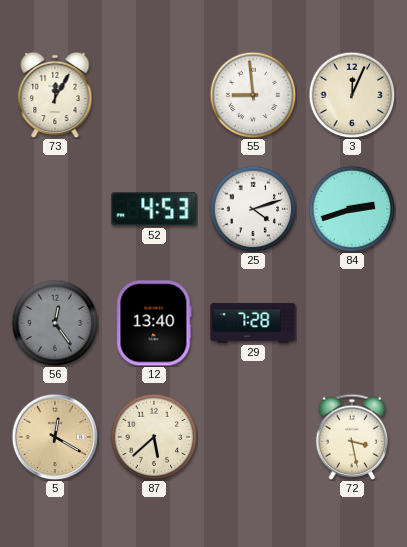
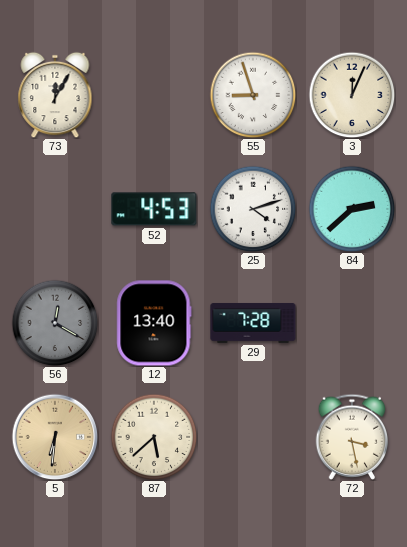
55: 8:59 -> 8:57
84: 2:42 -> 2:38
56: 12:24 -> 12:20
5: 12:20 -> 6:31
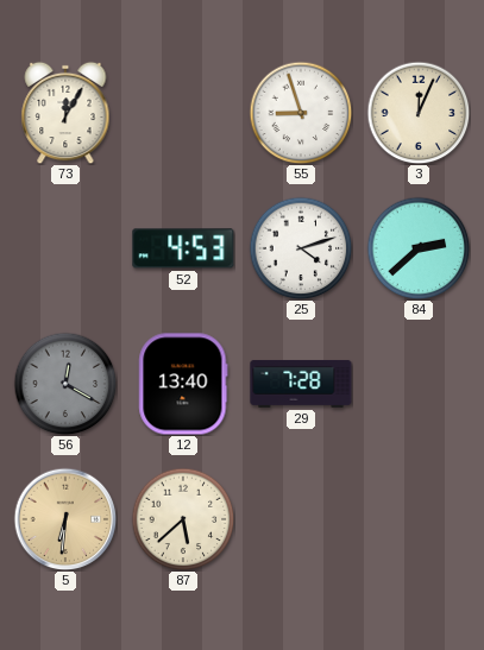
72: 3:28 -> none
